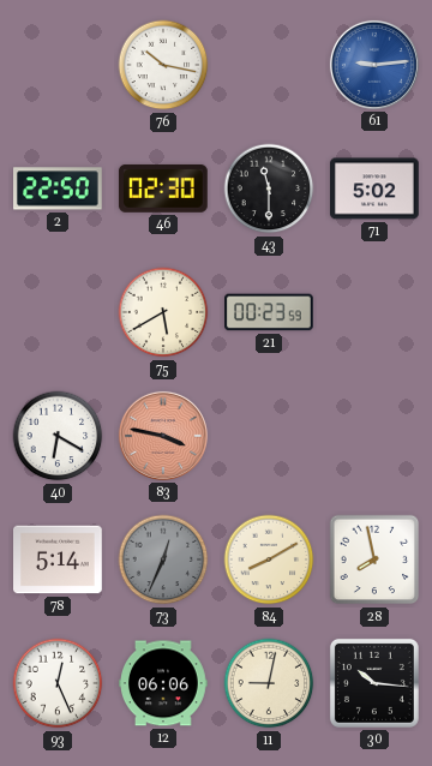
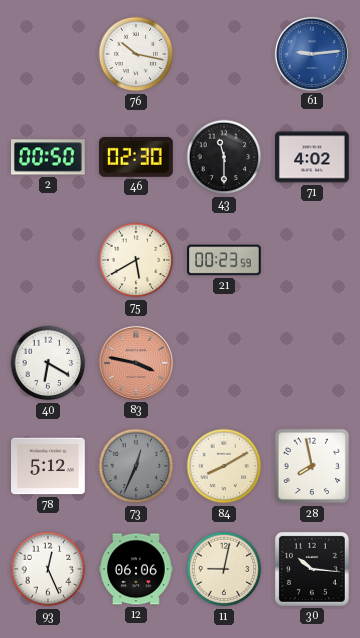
2: 22:50 -> 00:50
71: 5:02 -> 4:02
78: 5:14 -> 5:12
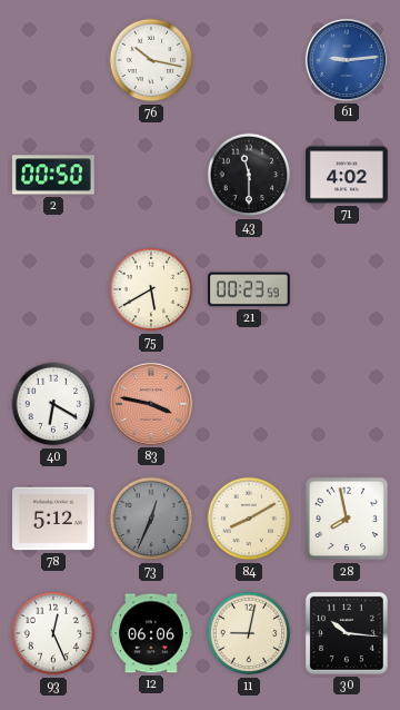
46: 02:30 -> none
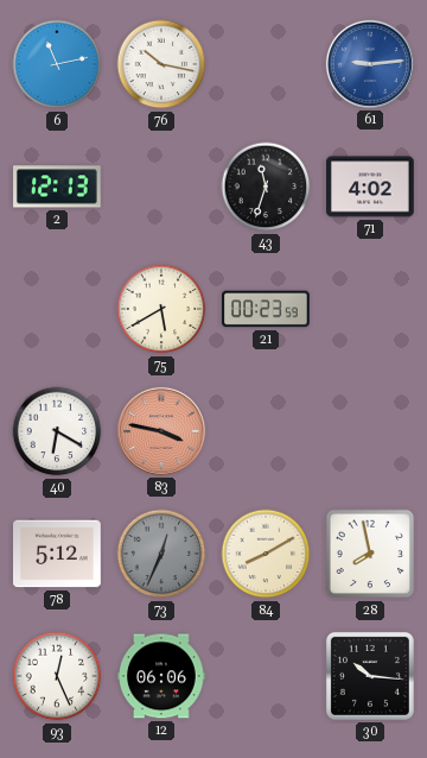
6: none -> 11:13
2: 00:50 -> 12:13
43: 11:30 -> 11:33
11: 9:02 -> none
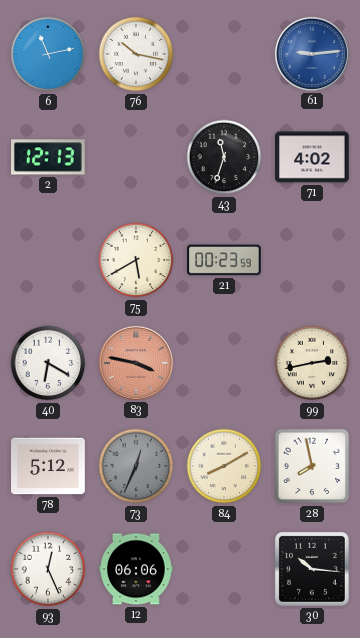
99: none -> 2:43
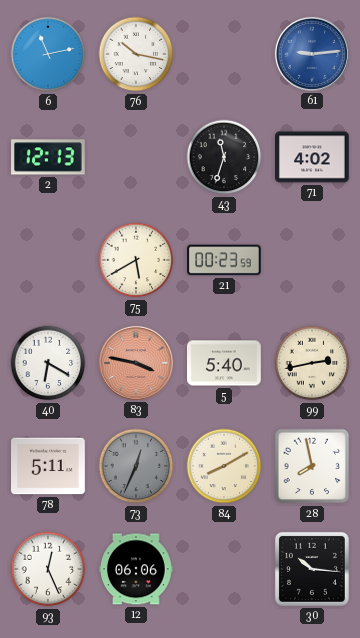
5: none -> 5:40
78: 5:12 -> 5:11
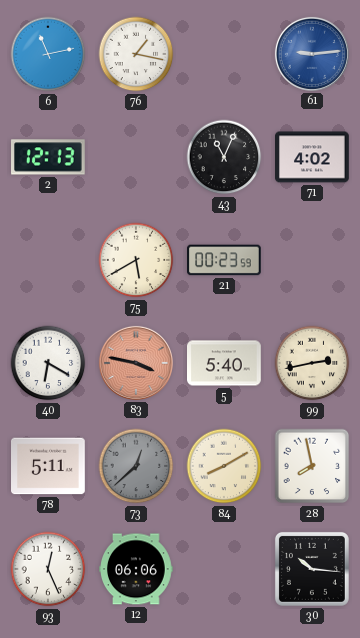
76: 10:17 -> 1:17
43: 11:33 -> 11:04
73: 12:34 -> 12:38
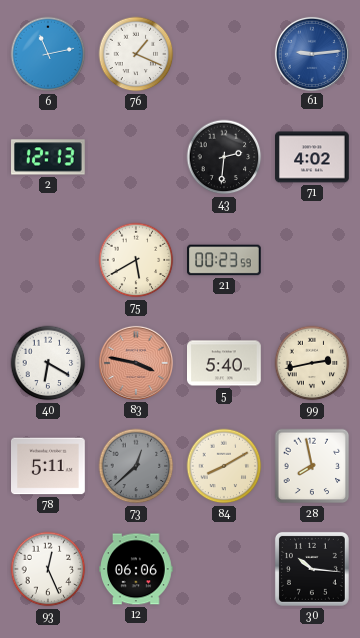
76: 1:17 -> 1:19
43: 11:04 -> 2:31
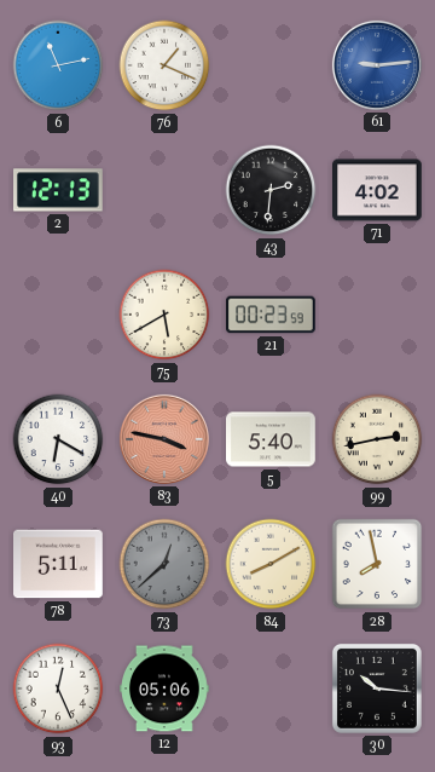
12: 06:06 -> 05:06
